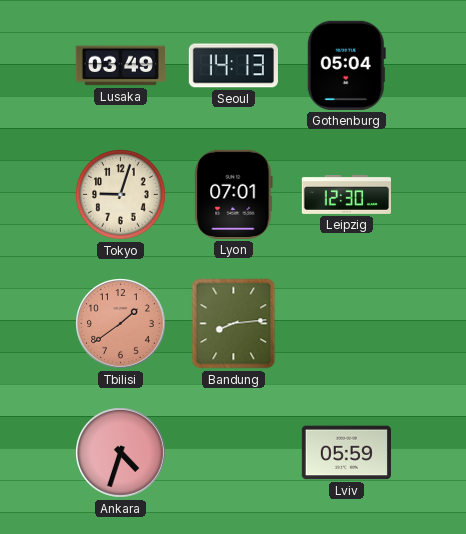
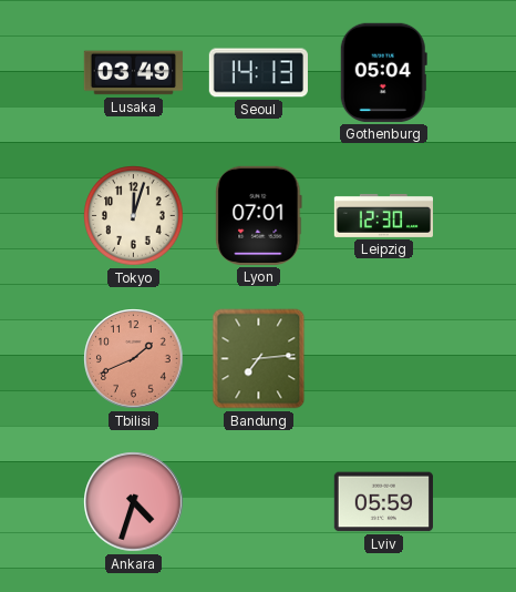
Tokyo: 9:03 -> 12:03
Tbilisi: 1:39 -> 1:41
Bandung: 8:14 -> 7:14
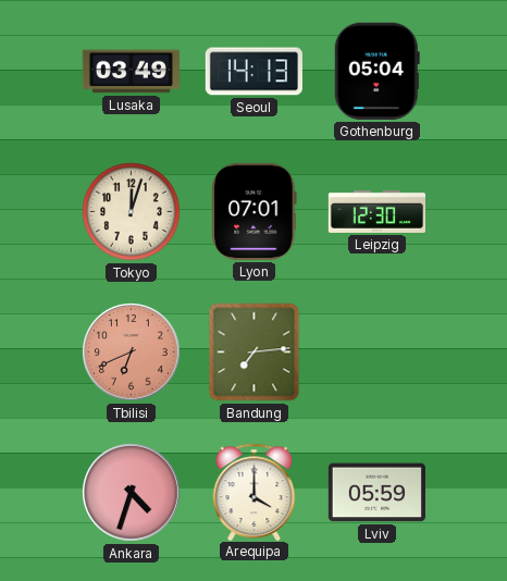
Tbilisi: 1:41 -> 6:41
Arequipa: none -> 4:00
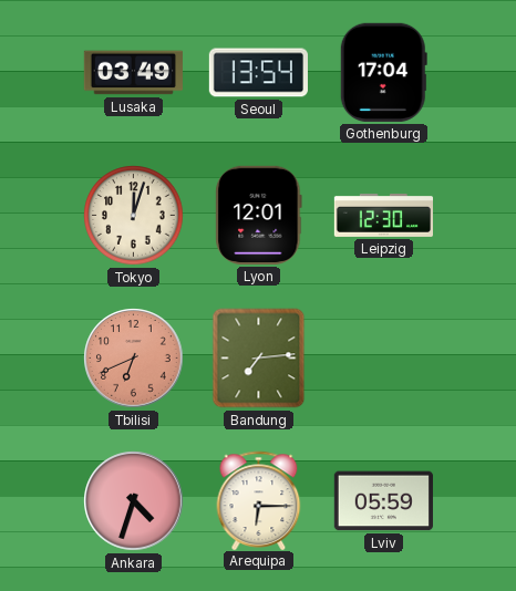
Seoul: 14:13 -> 13:54
Gothenburg: 05:04 -> 17:04
Lyon: 07:01 -> 12:01
Arequipa: 4:00 -> 6:15
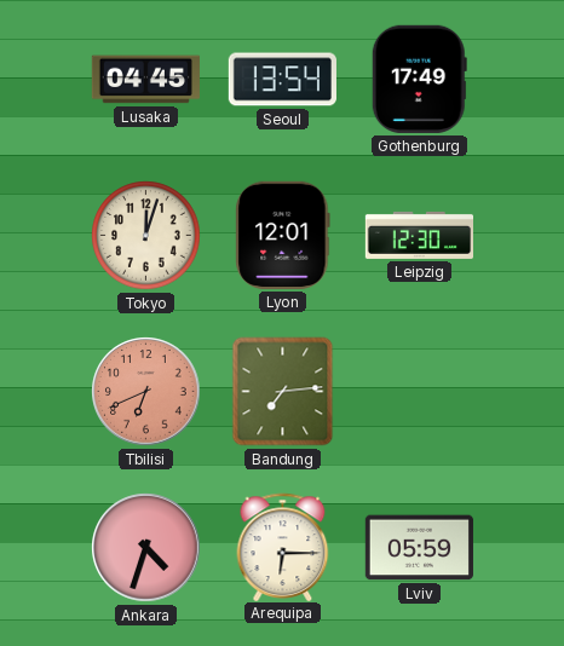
Lusaka: 03:49 -> 04:45
Gothenburg: 17:04 -> 17:49
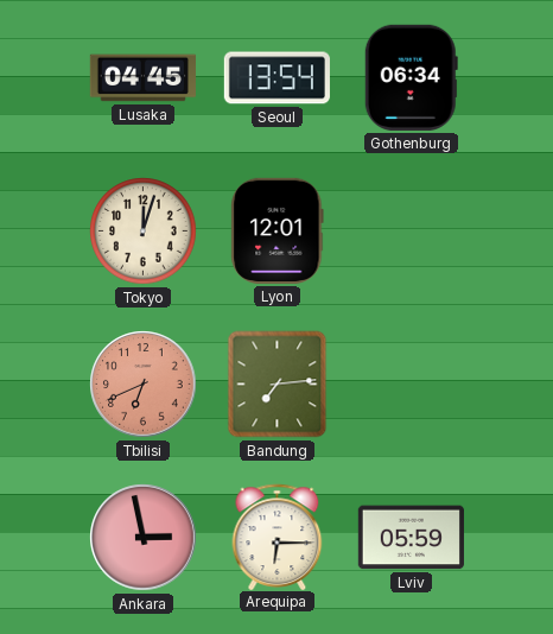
Gothenburg: 17:49 -> 06:34
Leipzig: 12:30 -> none
Ankara: 4:33 -> 2:58
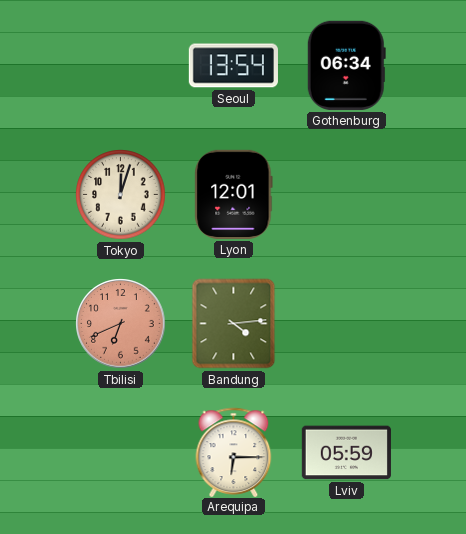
Lusaka: 04:45 -> none
Bandung: 7:14 -> 4:14
Ankara: 2:58 -> none
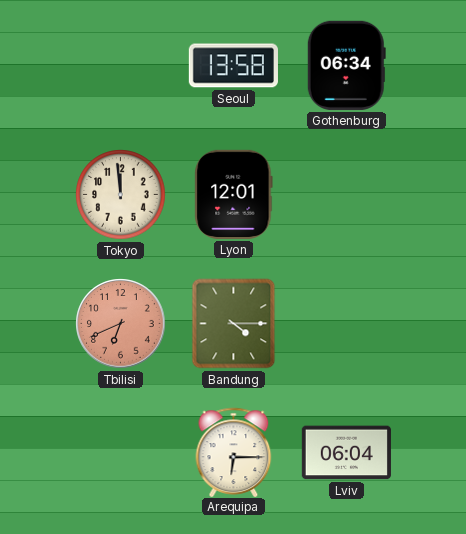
Seoul: 13:54 -> 13:58
Tokyo: 12:03 -> 11:59
Bandung: 4:14 -> 4:15
Lviv: 05:59 -> 06:04
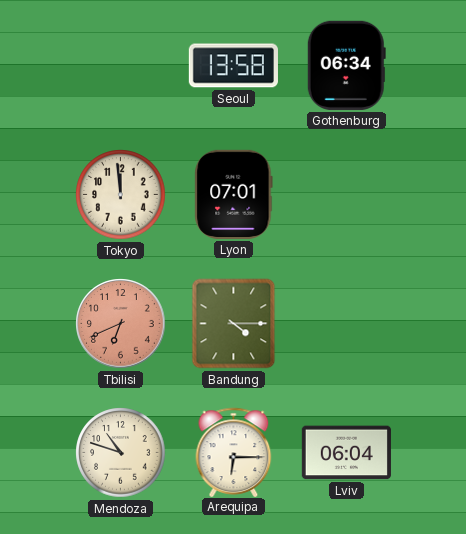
Lyon: 12:01 -> 07:01
Mendoza: none -> 10:48
